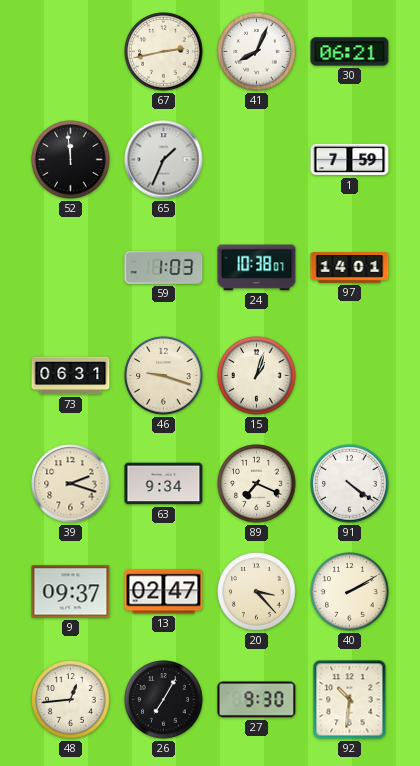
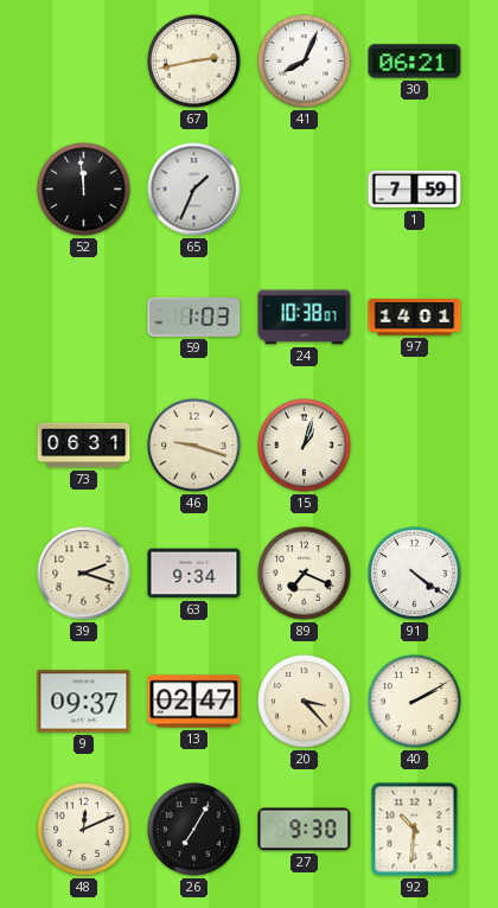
48: 12:44 -> 12:11
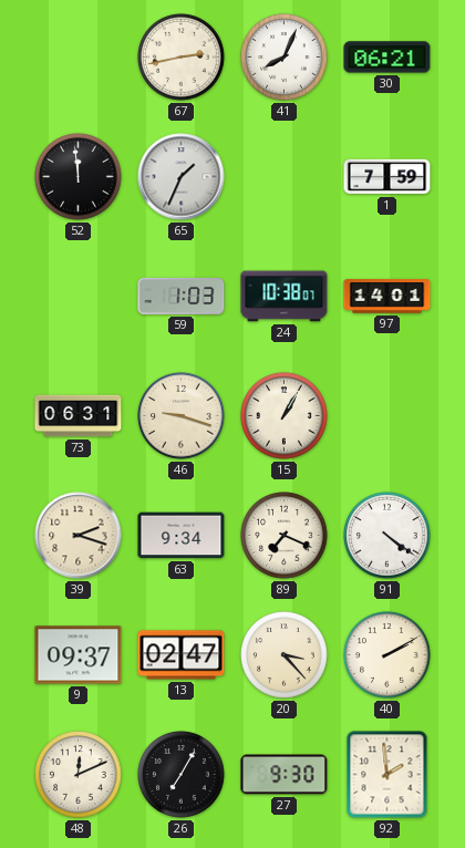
15: 1:03 -> 1:05
92: 10:31 -> 1:59
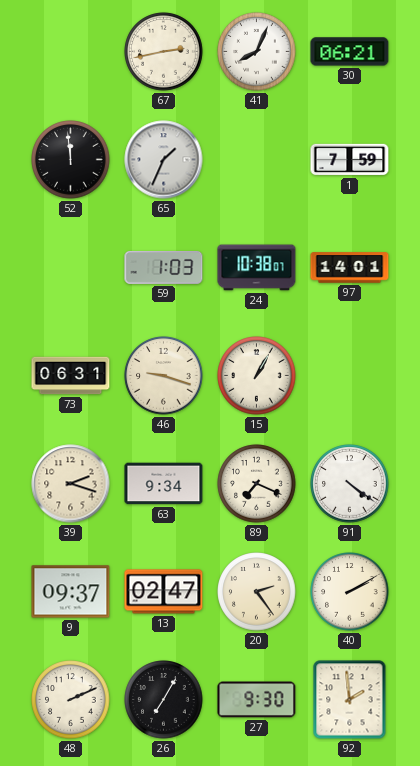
20: 3:23 -> 2:24
48: 12:11 -> 2:11
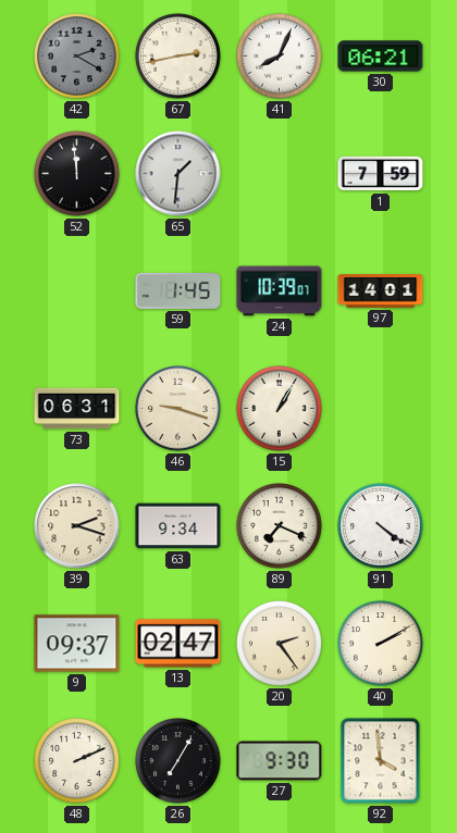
42: none -> 2:20
65: 1:34 -> 1:31
59: 1:03 -> 1:45
24: 10:38 -> 10:39
92: 1:59 -> 3:59
